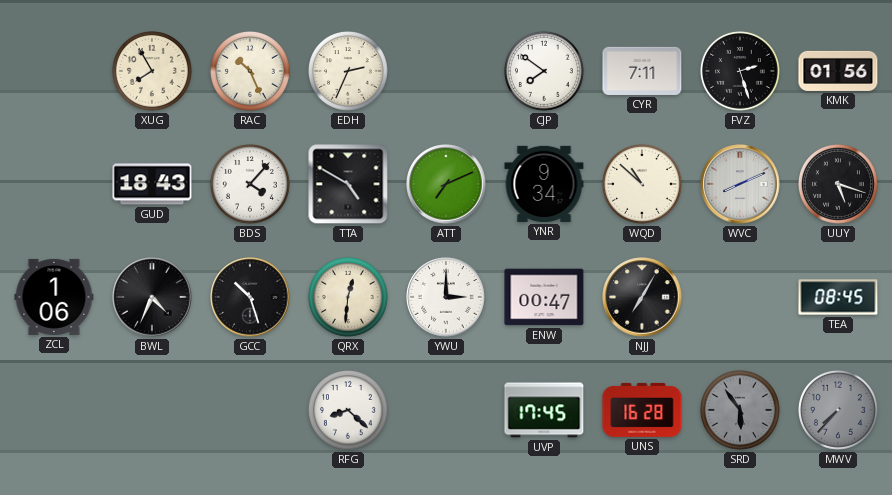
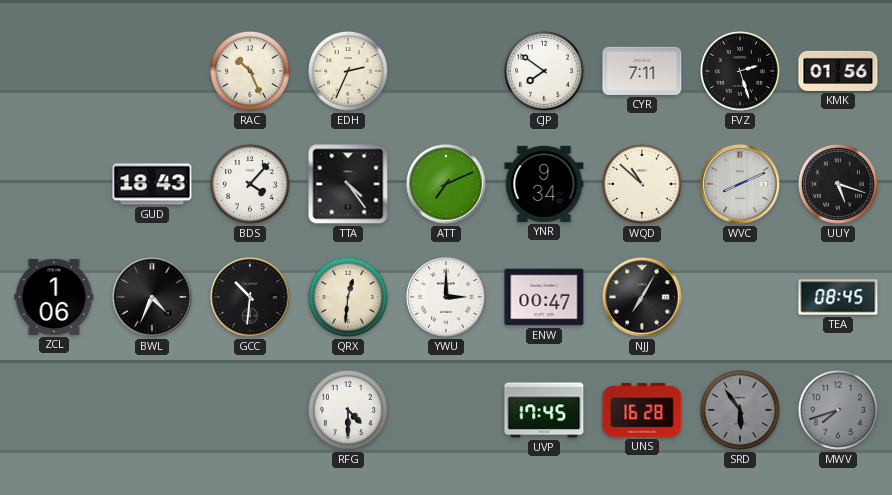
XUG: 7:55 -> none
TTA: 4:50 -> 4:24
GCC: 10:27 -> 10:31
RFG: 8:22 -> 4:30
MWV: 7:37 -> 7:42
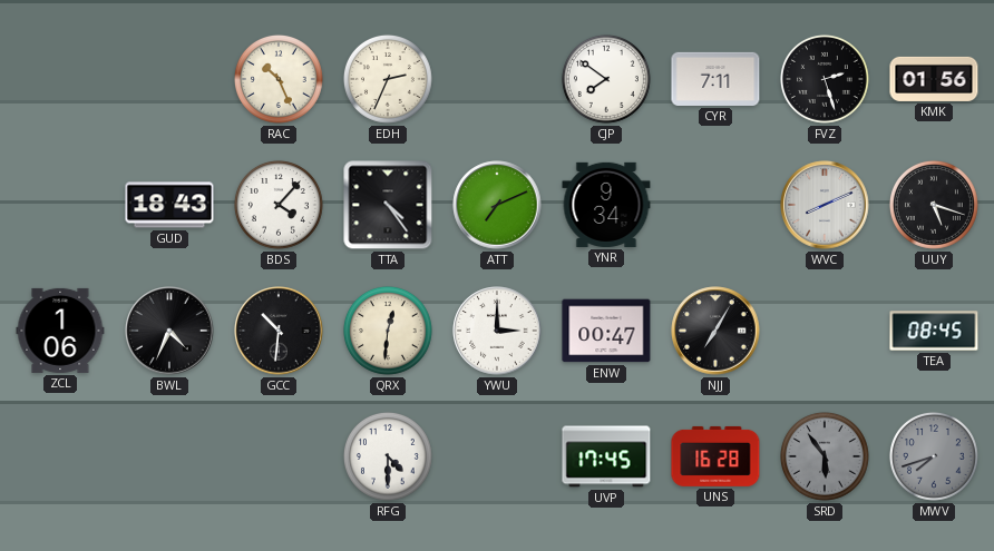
WQD: 10:52 -> none
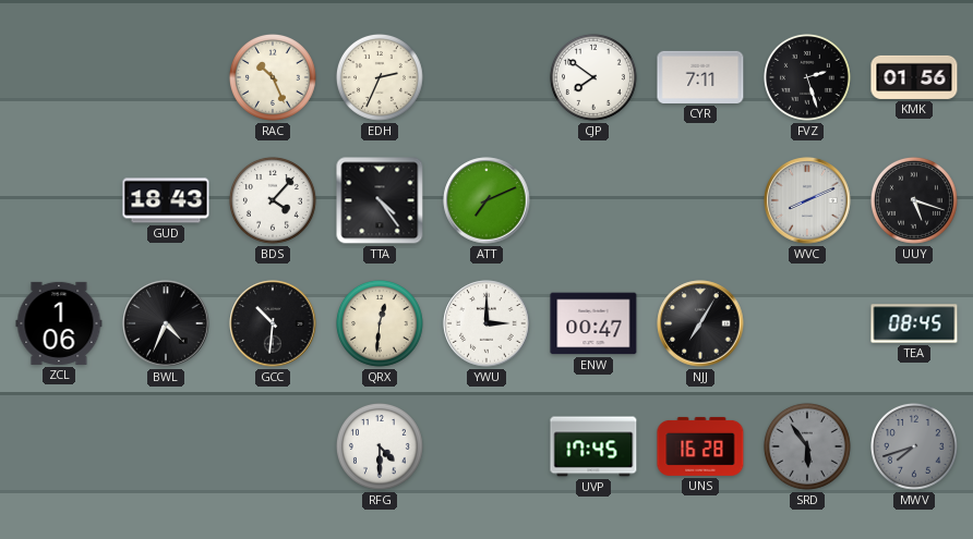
YNR: 9:34 -> none
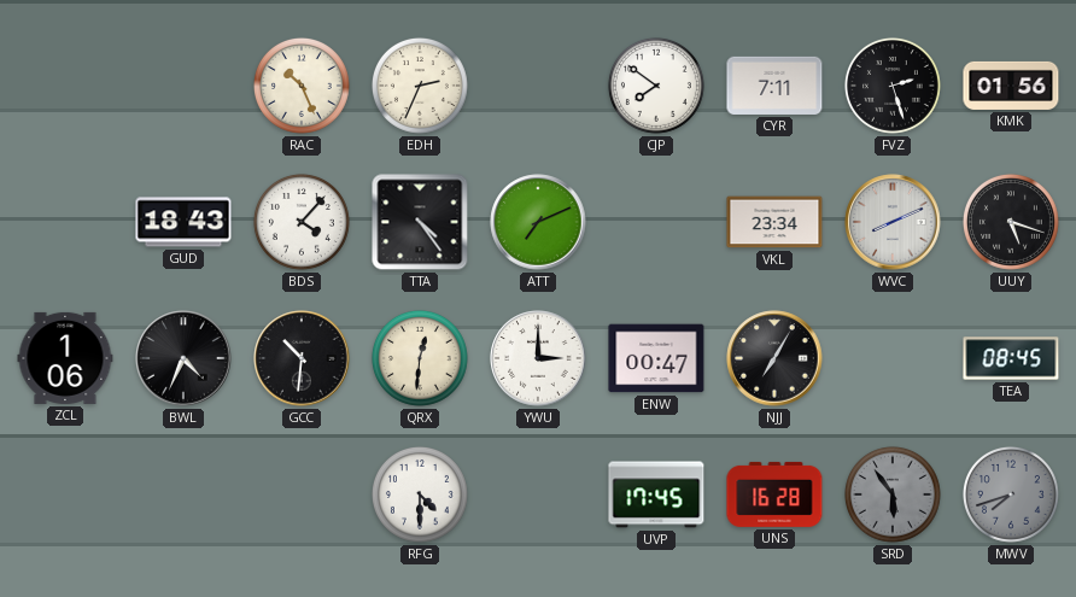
VKL: none -> 23:34
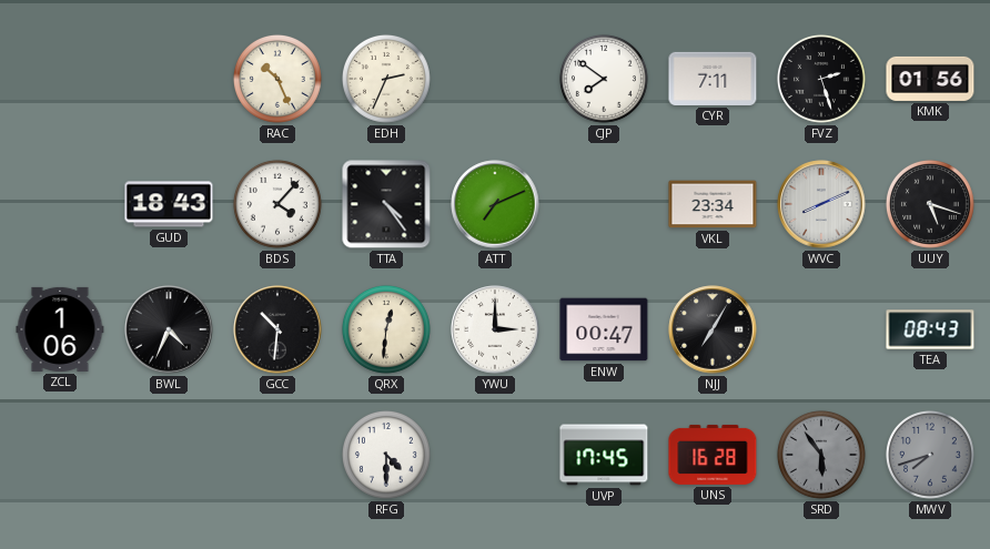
TEA: 08:45 -> 08:43
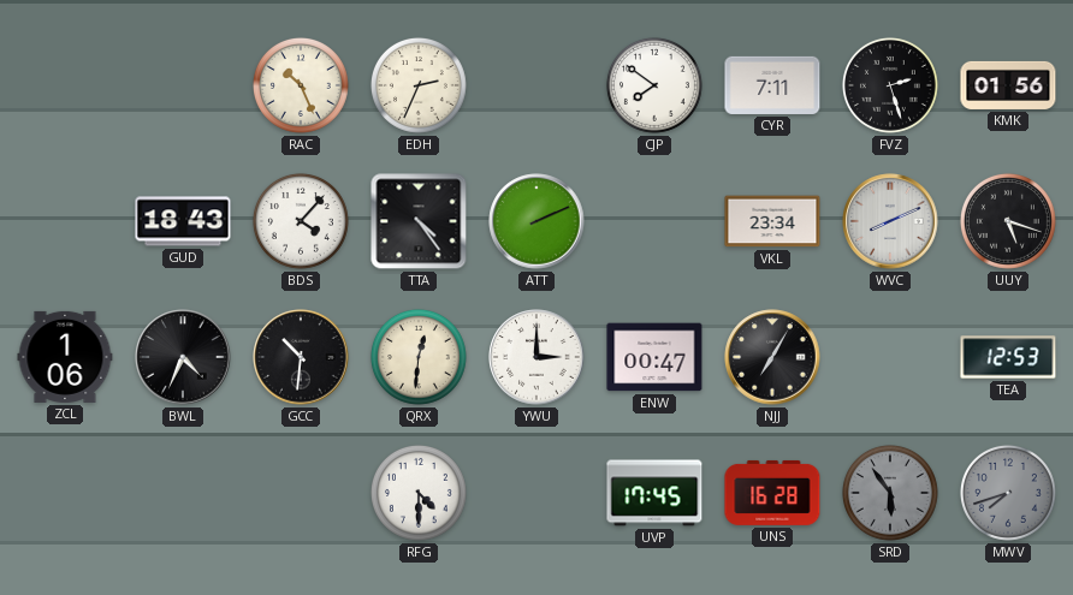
ATT: 7:11 -> 2:11
TEA: 08:43 -> 12:53
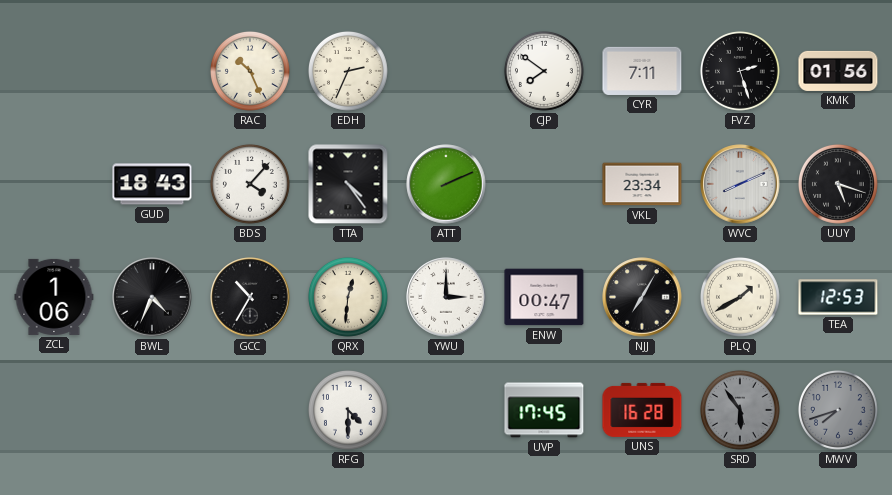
GCC: 10:31 -> 10:35
PLQ: none -> 1:40
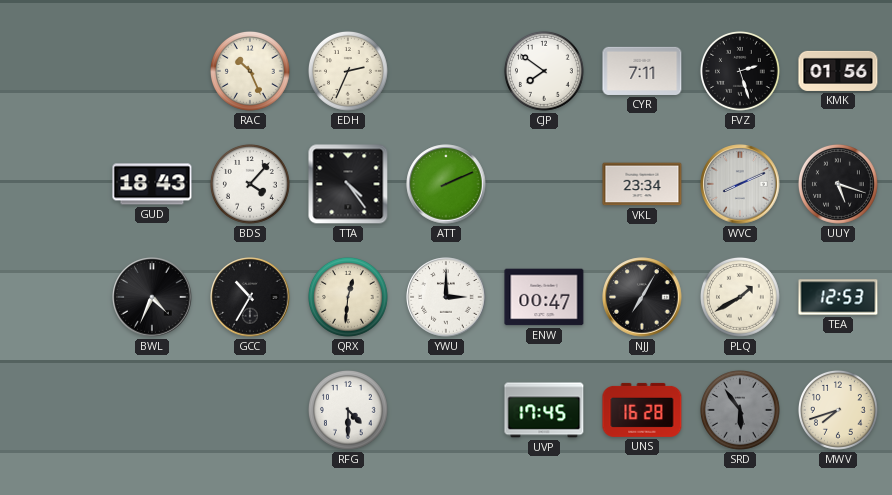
ZCL: 1:06 -> none
MWV dial: grey -> cream
